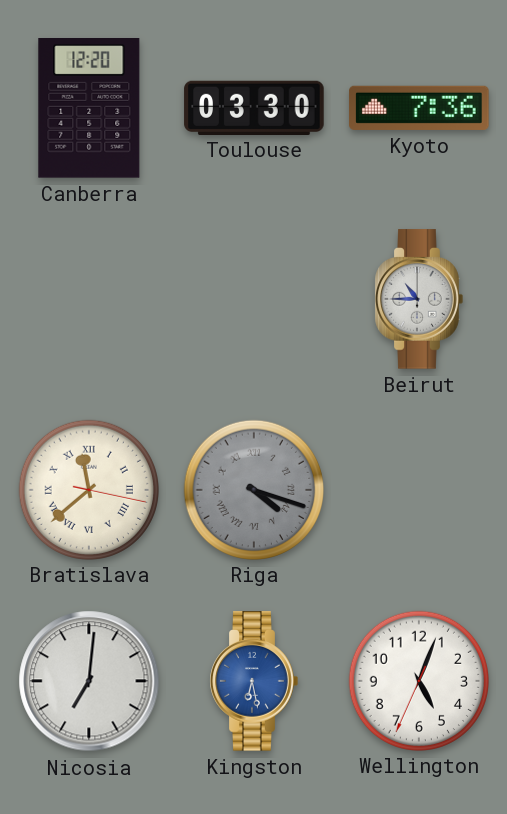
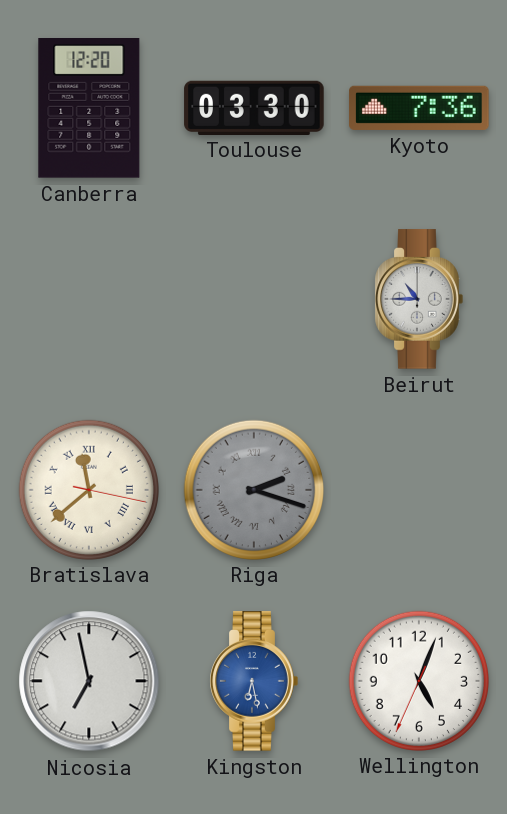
Riga: 4:18 -> 2:18
Nicosia: 7:01 -> 6:58
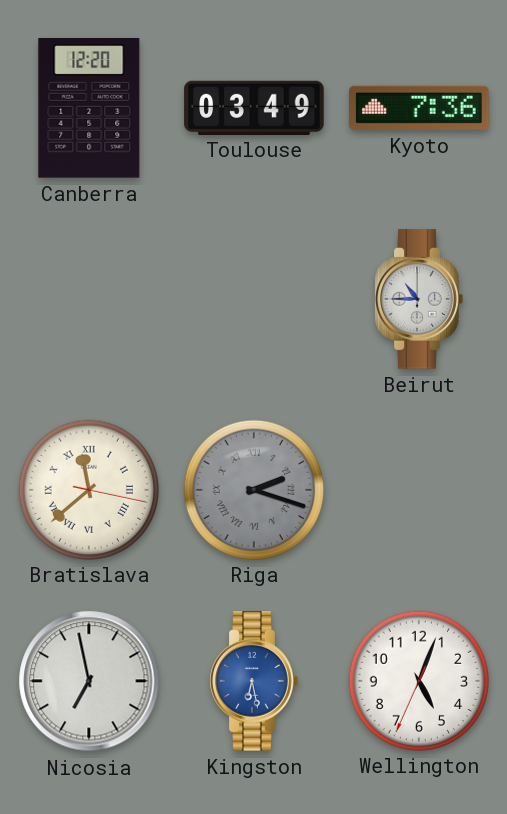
Toulouse: 03:30 -> 03:49
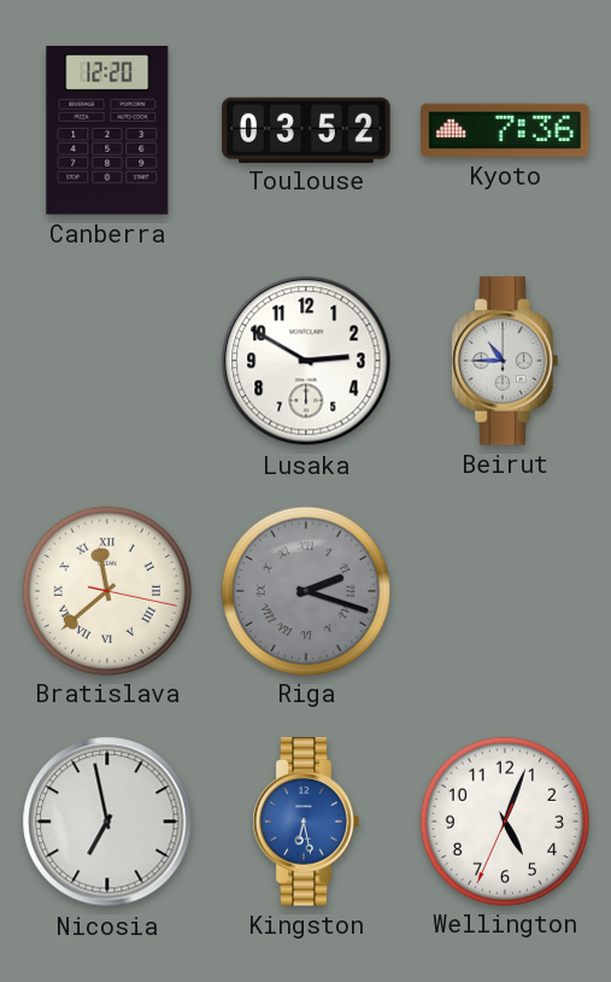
Toulouse: 03:49 -> 03:52
Lusaka: none -> 2:50
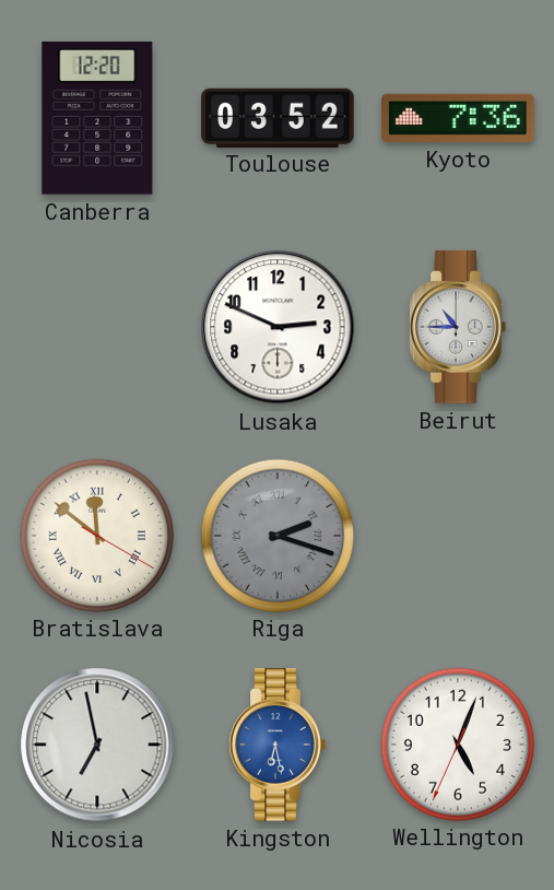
Lusaka: 2:50 -> 2:49
Bratislava: 11:38 -> 11:51
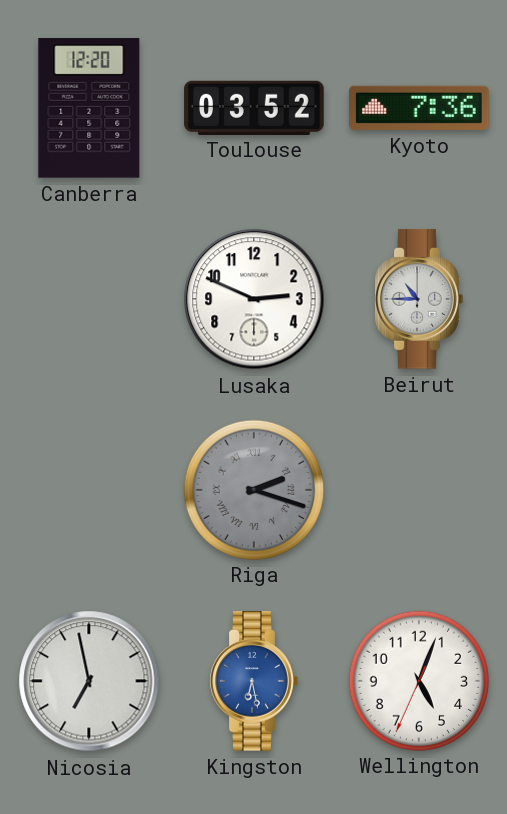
Bratislava: 11:51 -> none
